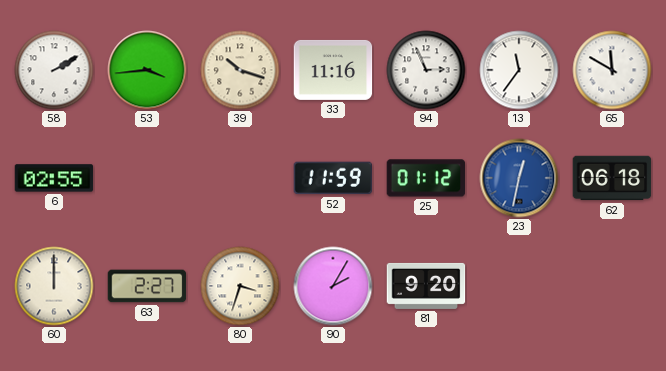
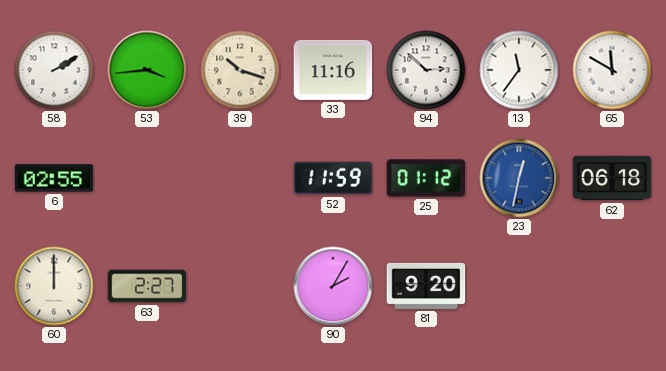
94: 2:56 -> 2:52
80: 3:33 -> none
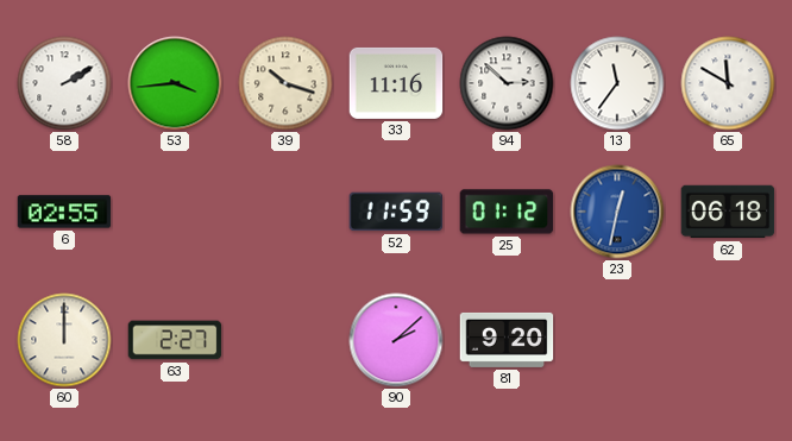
90: 2:05 -> 2:08
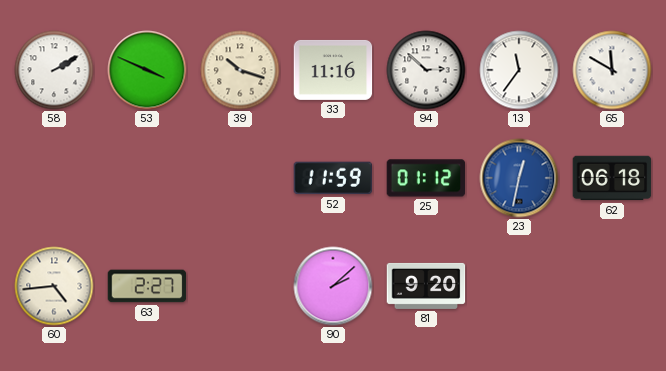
53: 3:44 -> 3:49
6: 02:55 -> none
60: 12:00 -> 4:44
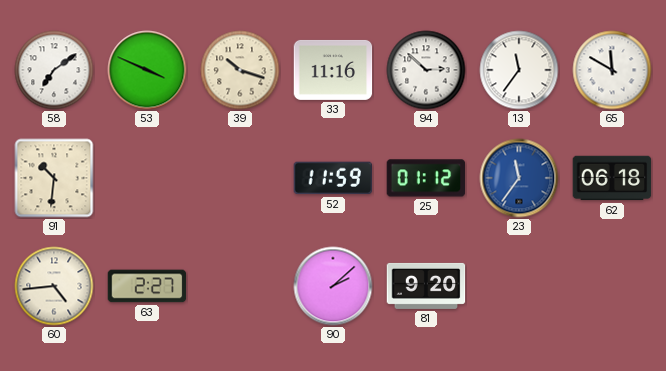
58: 2:10 -> 7:09
91: none -> 10:31
23: 12:32 -> 11:36
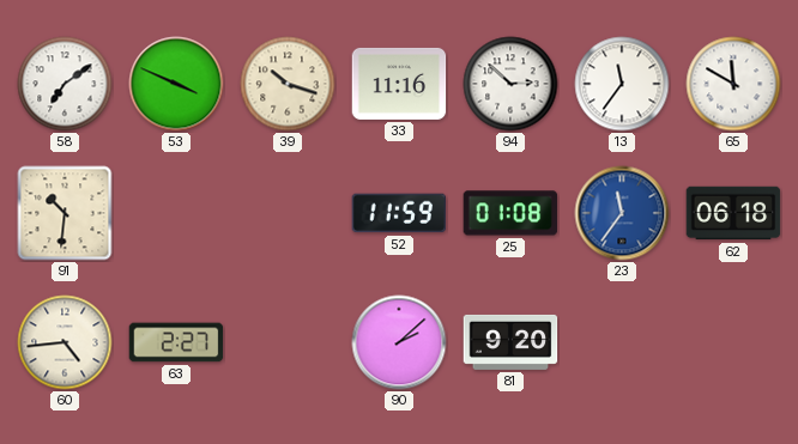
25: 01:12 -> 01:08
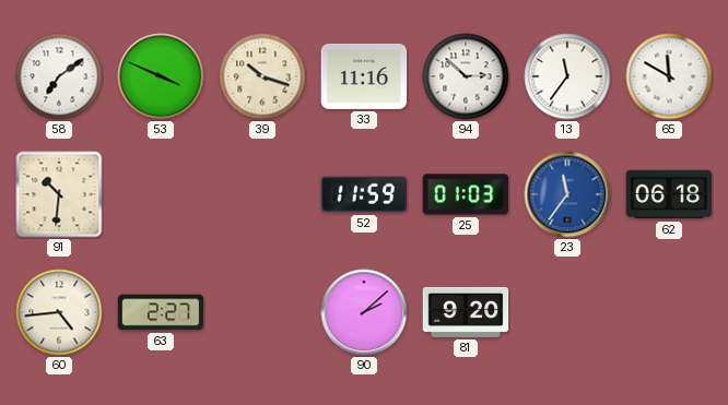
25: 01:08 -> 01:03
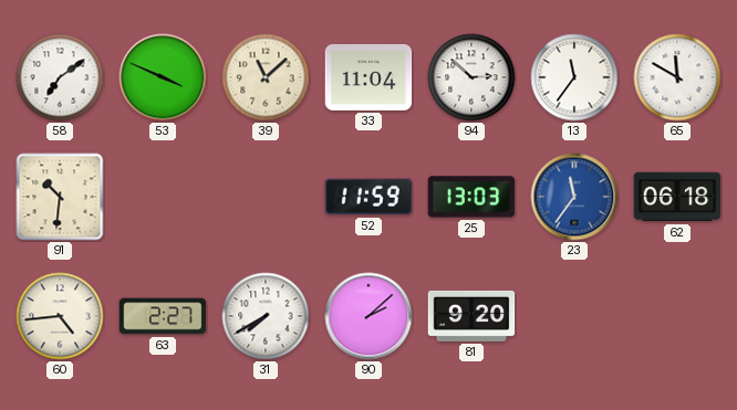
39: 10:18 -> 11:08
33: 11:16 -> 11:04
25: 01:03 -> 13:03
31: none -> 7:40
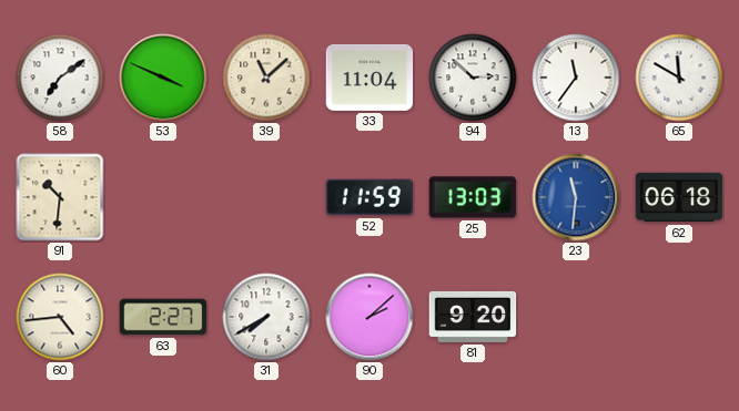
23: 11:36 -> 11:31
